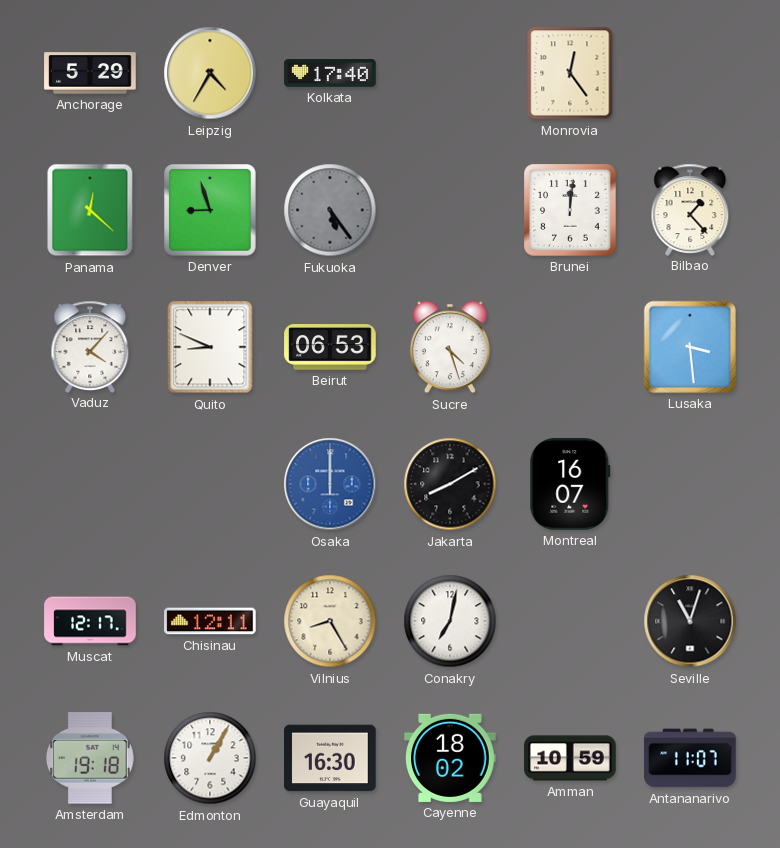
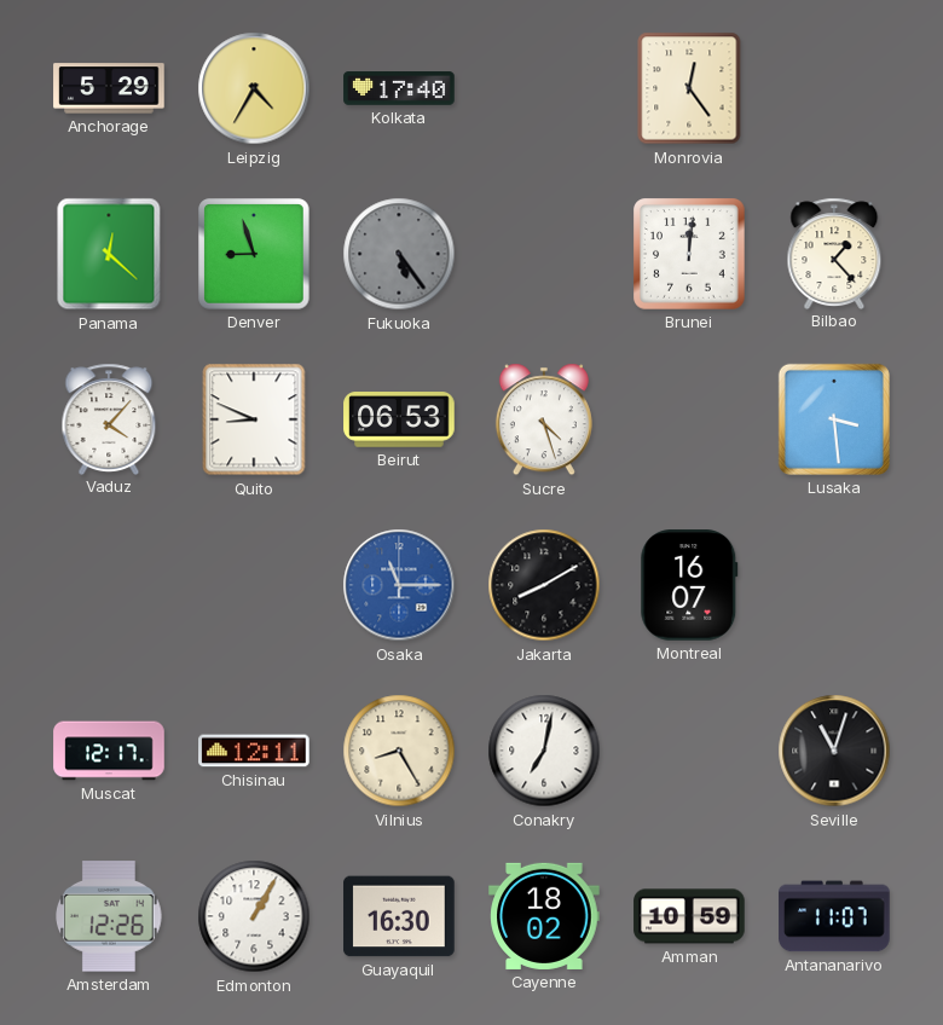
Osaka: 12:00 -> 11:15
Amsterdam: 19:18 -> 12:26
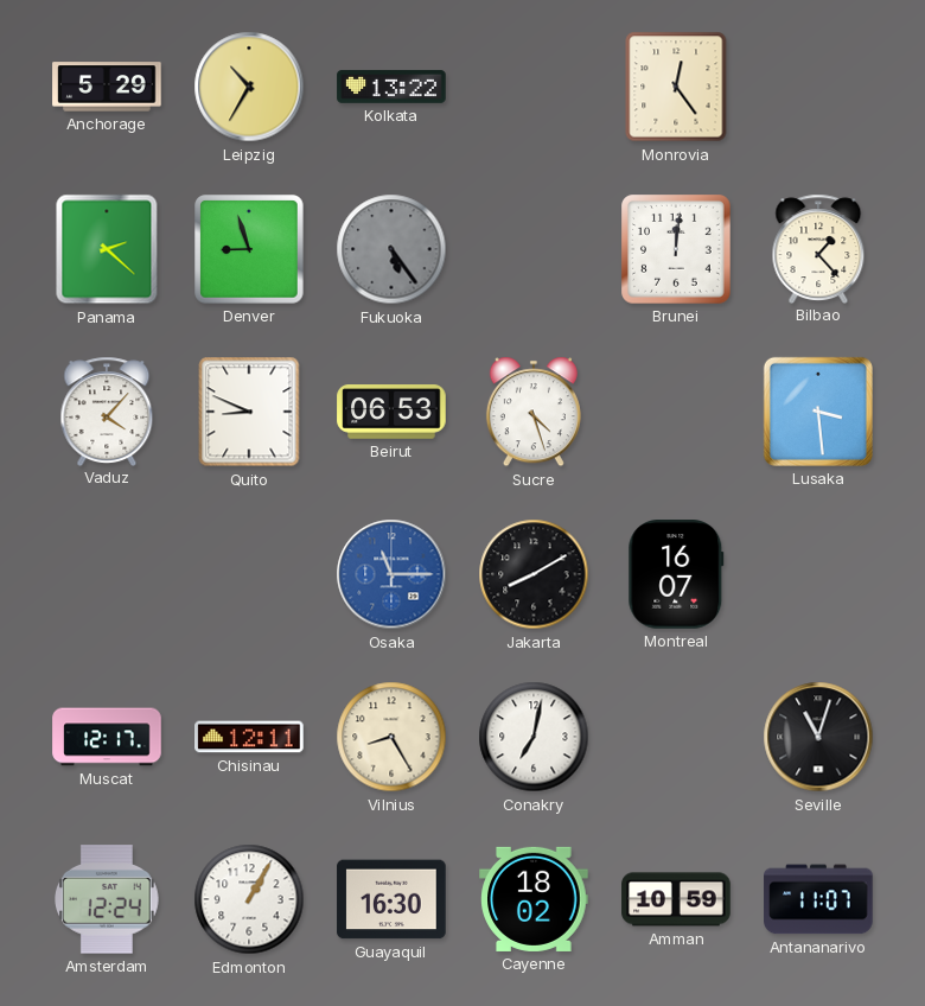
Leipzig: 4:35 -> 10:35
Kolkata: 17:40 -> 13:22
Panama: 12:22 -> 2:22
Amsterdam: 12:26 -> 12:24
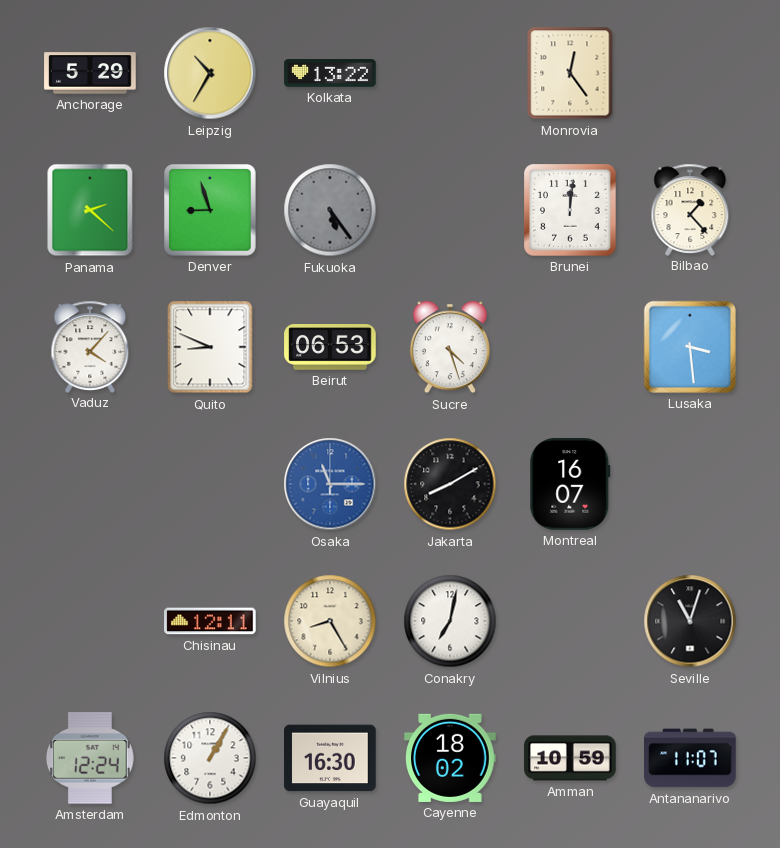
Muscat: 12:17 -> none
